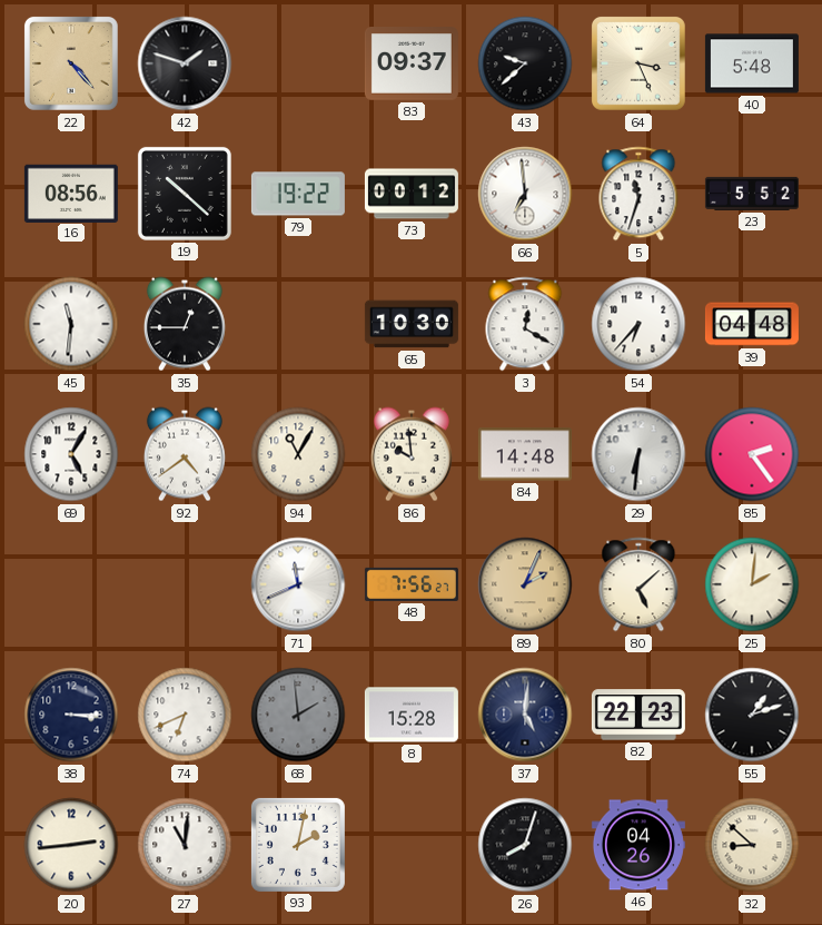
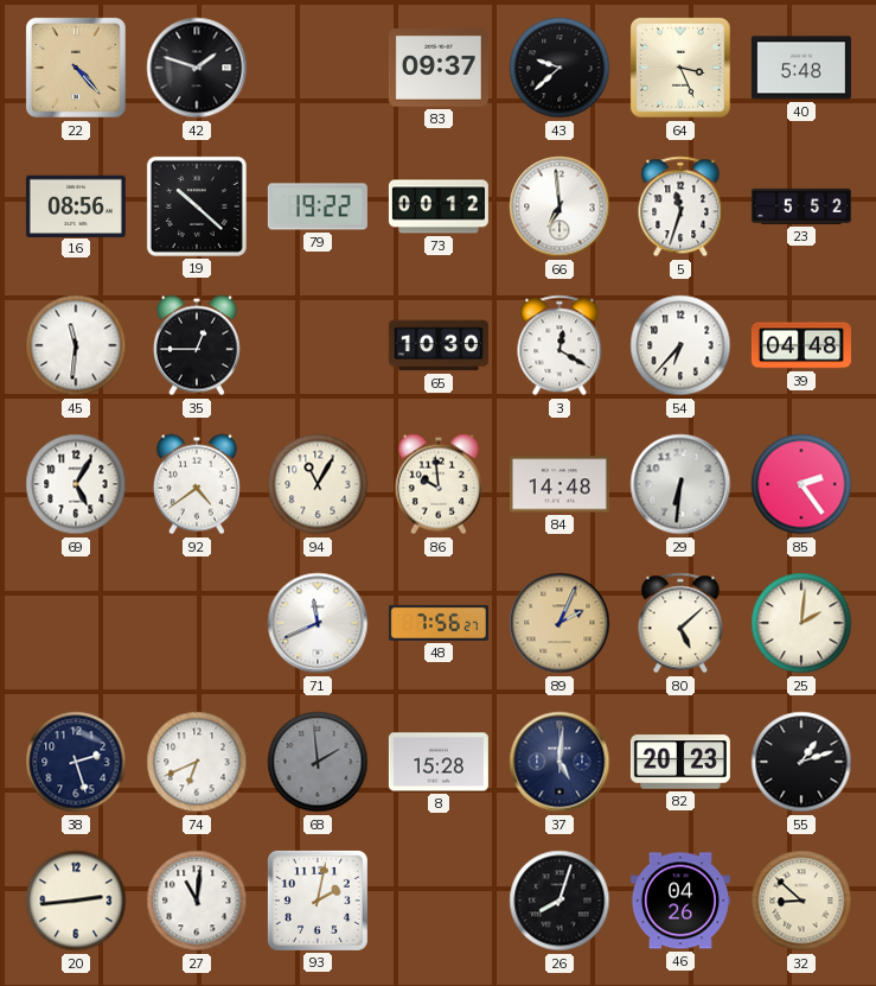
38: 3:15 -> 2:27
82: 22:23 -> 20:23
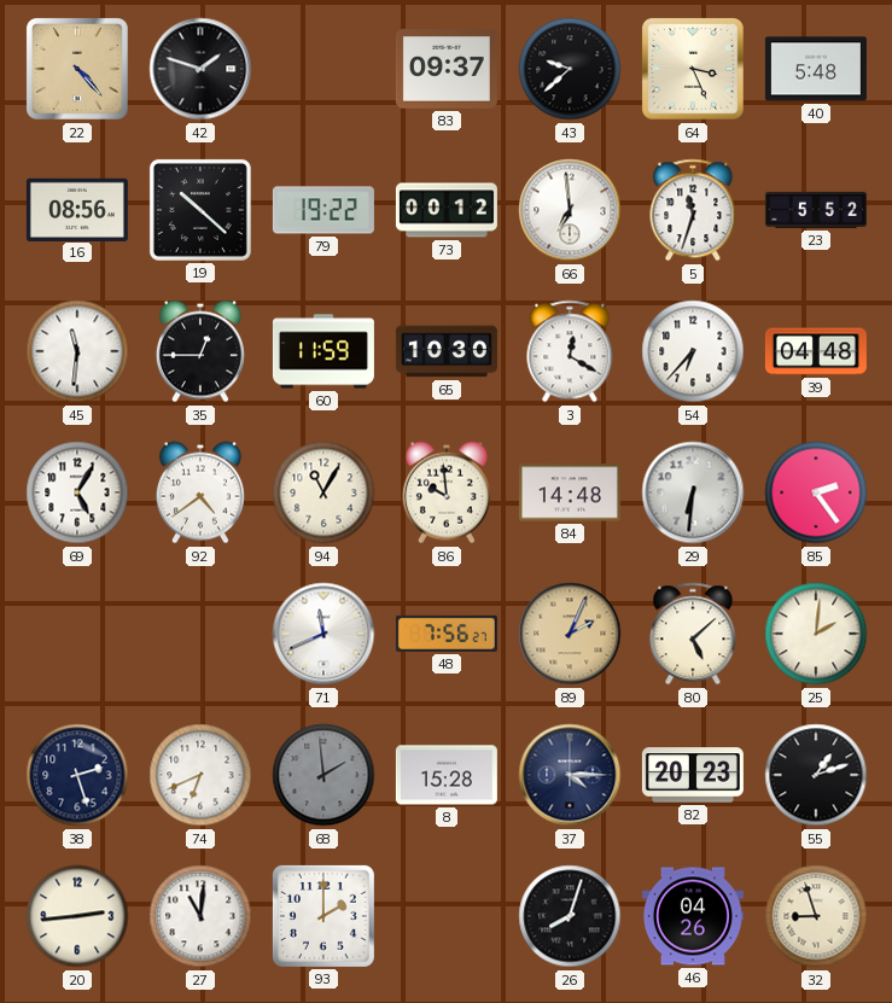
60: none -> 11:59
37: 5:01 -> 4:15
93: 2:02 -> 2:00
32: 8:52 -> 8:57
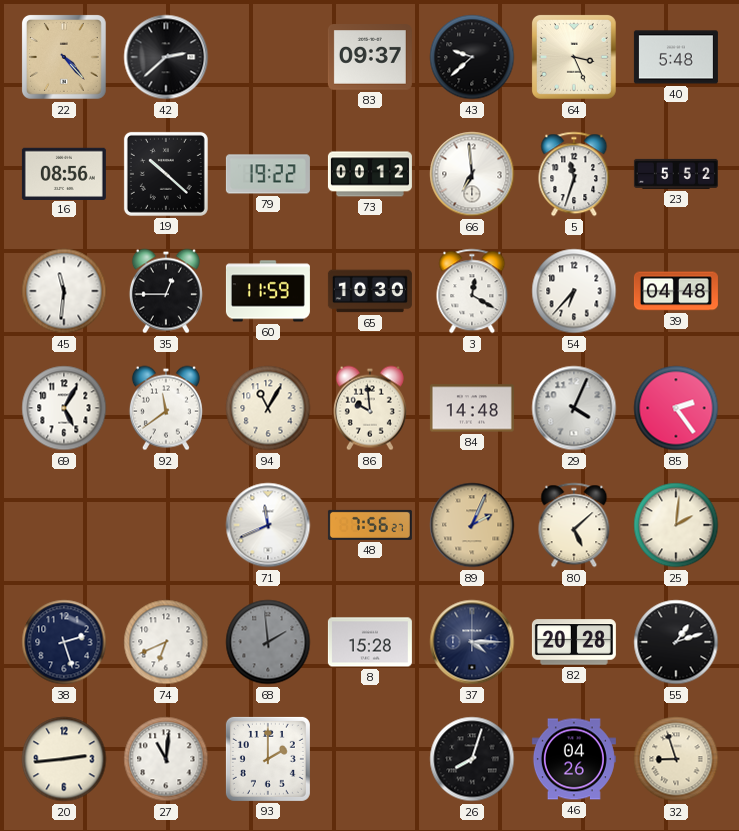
42: 1:48 -> 2:38
92: 4:39 -> 11:39
29: 6:31 -> 4:04
82: 20:23 -> 20:28
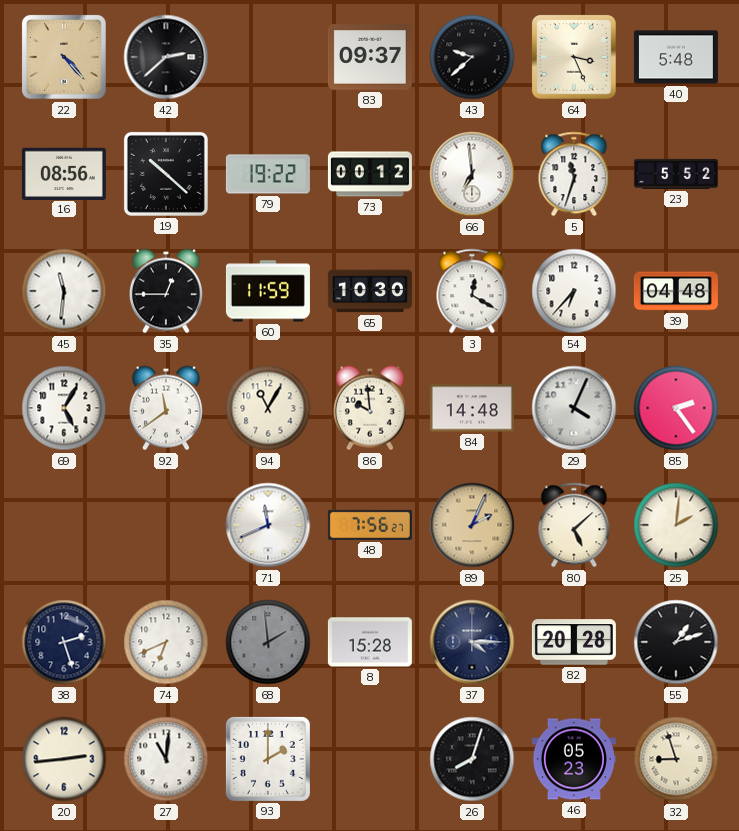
46: 04:26 -> 05:23
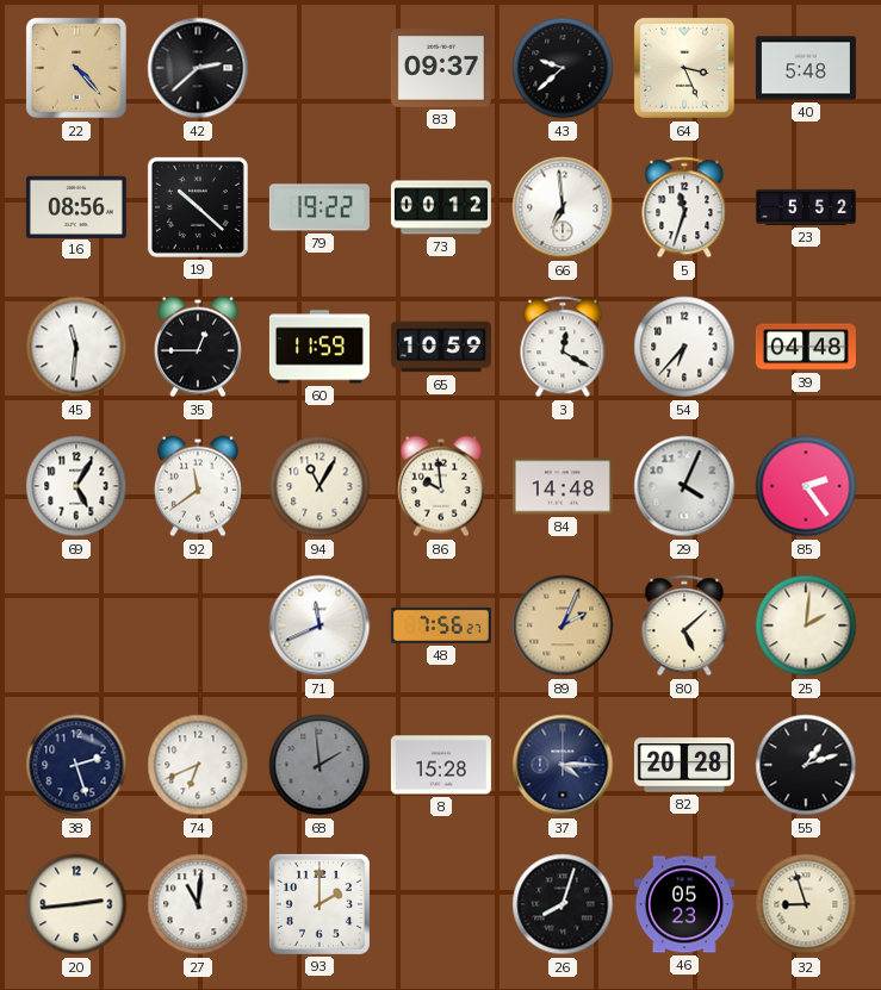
65: 10:30 -> 10:59
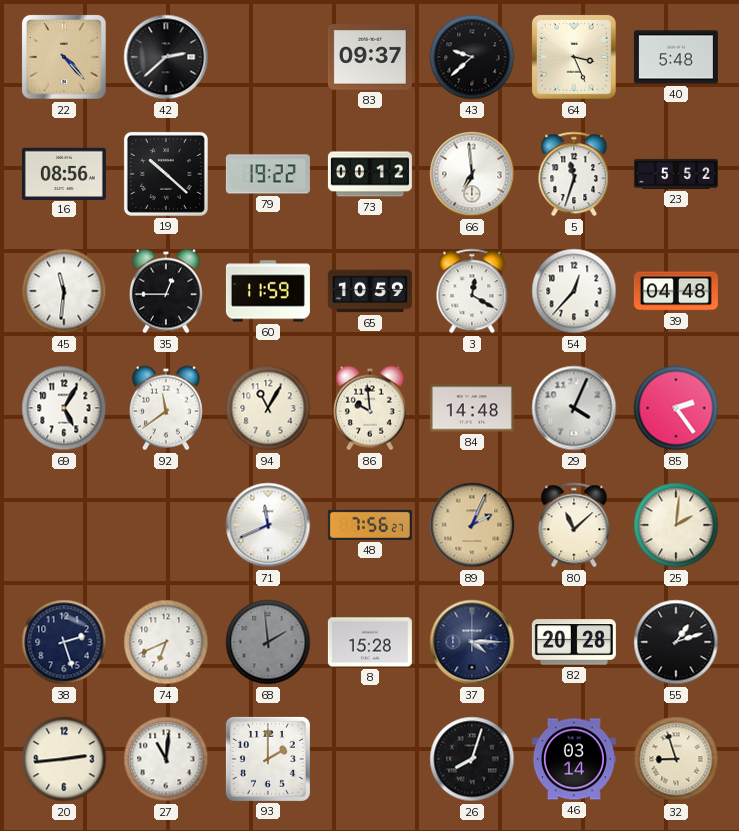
54: 6:37 -> 12:37
80: 5:08 -> 11:08
46: 05:23 -> 03:14
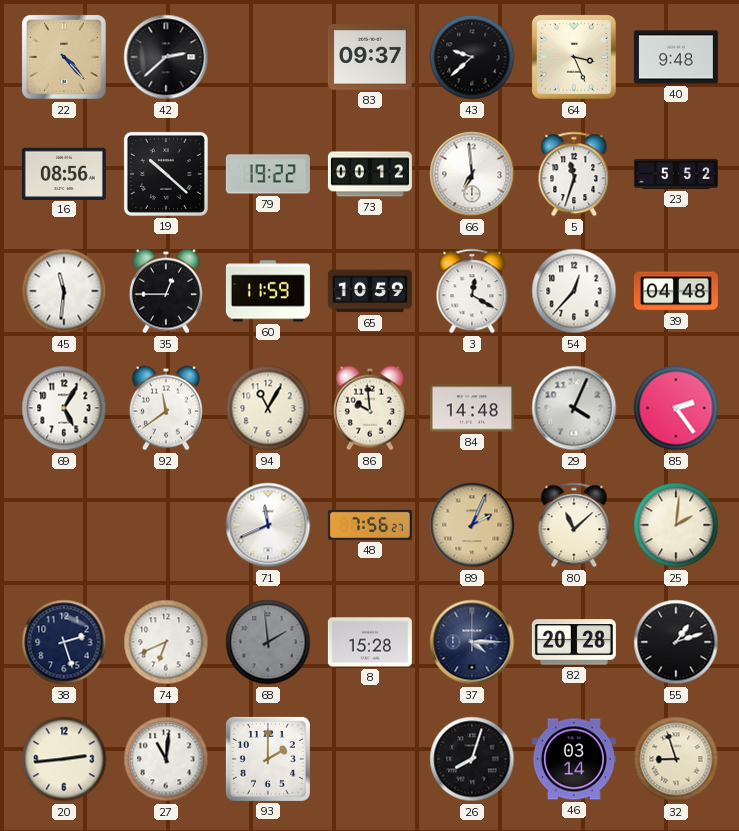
40: 5:48 -> 9:48
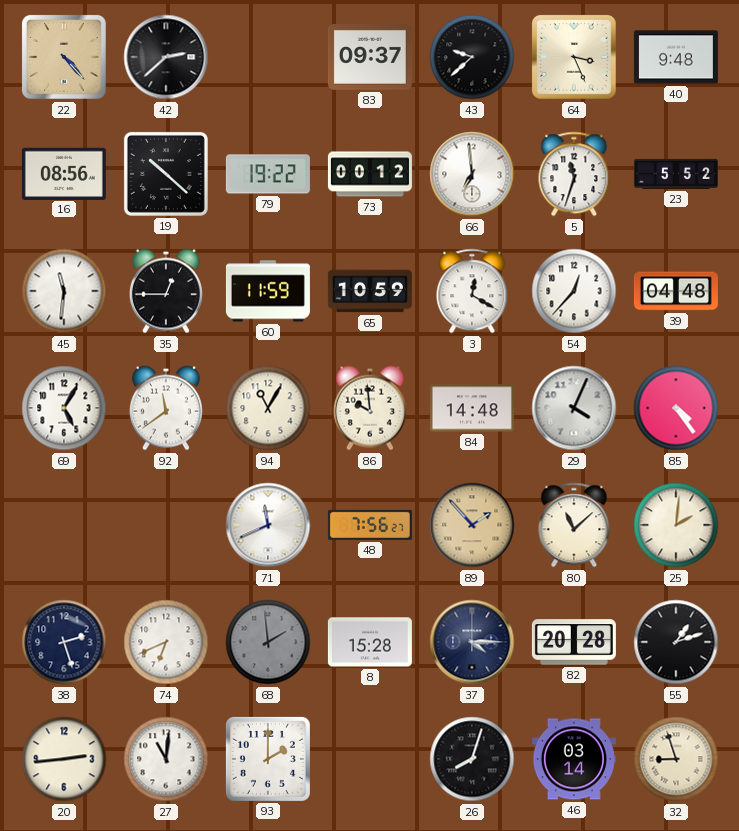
85: 2:24 -> 4:24
89: 2:04 -> 1:53
